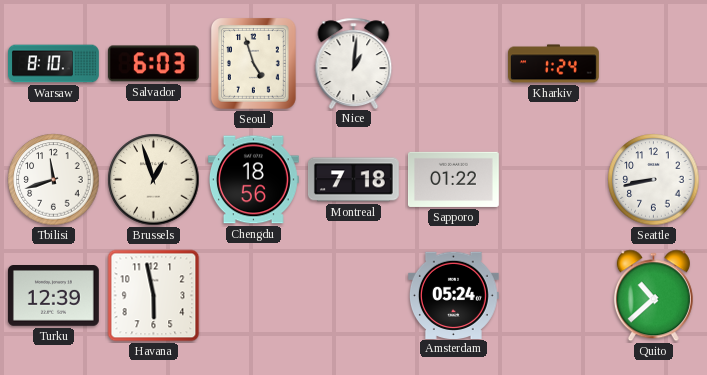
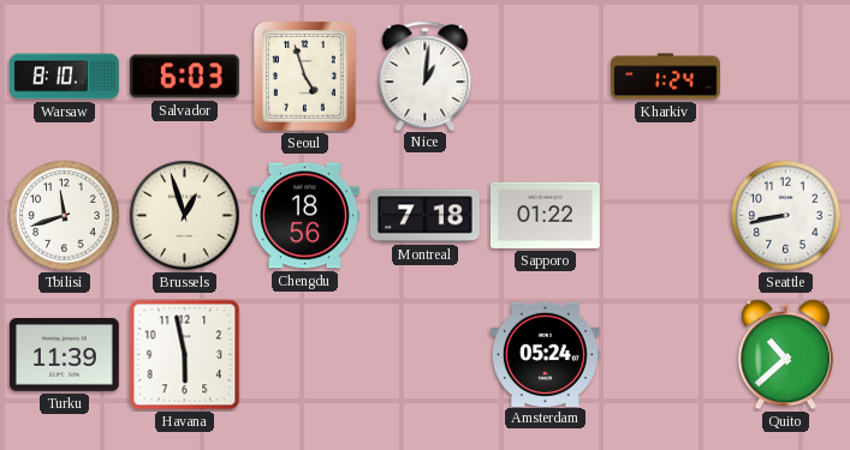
Turku: 12:39 -> 11:39
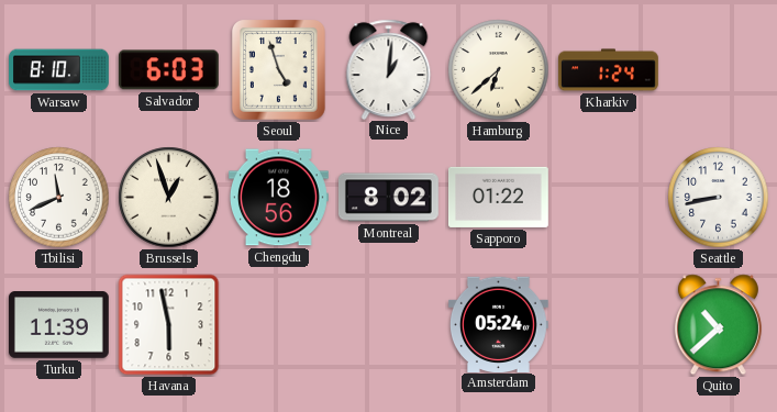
Hamburg: none -> 6:38
Tbilisi: 11:42 -> 11:41
Montreal: 7:18 -> 8:02
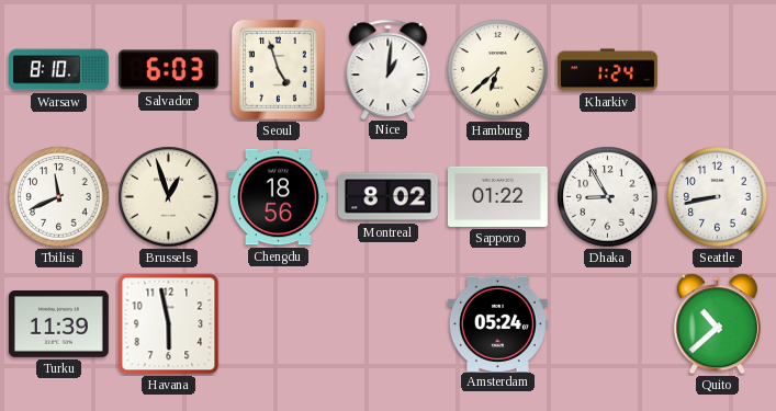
Dhaka: none -> 8:55
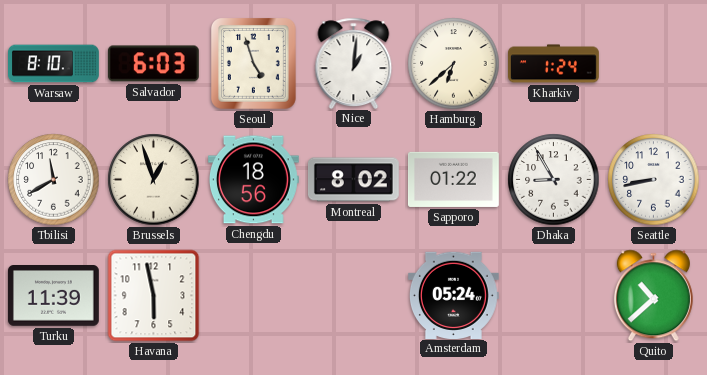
Tbilisi: 11:41 -> 11:40
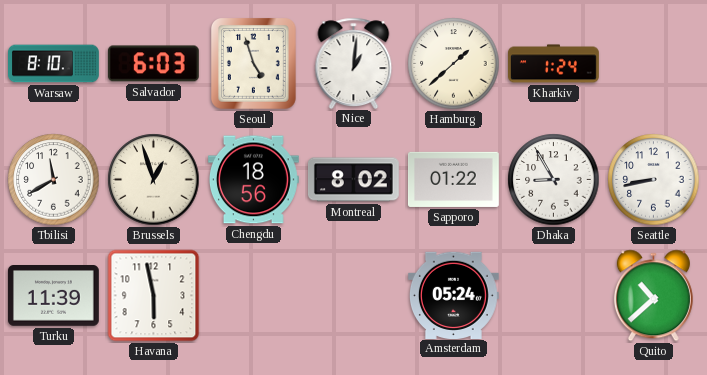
Hamburg: 6:38 -> 1:38
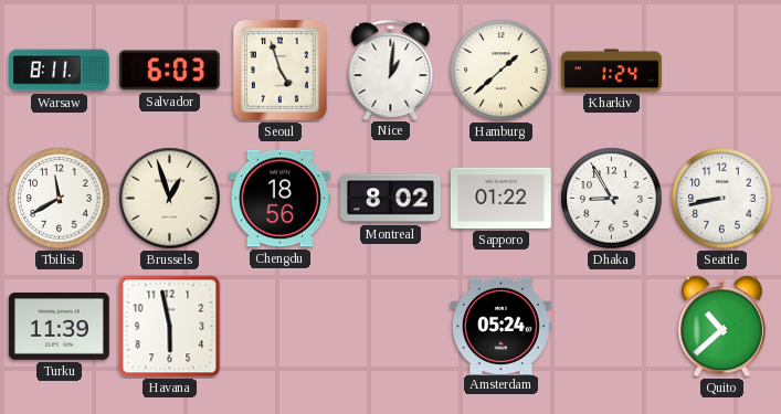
Warsaw: 8:10 -> 8:11
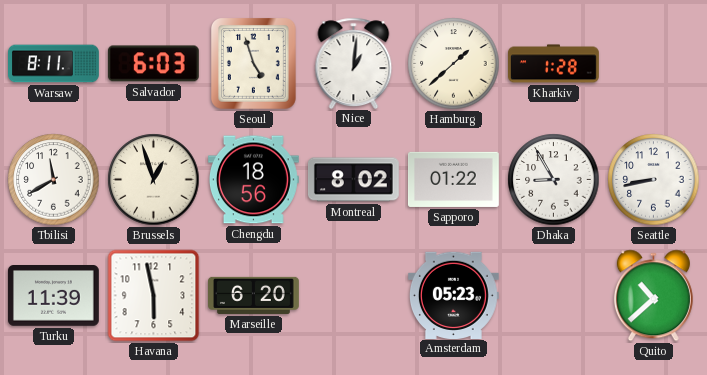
Kharkiv: 1:24 -> 1:28
Marseille: none -> 6:20
Amsterdam: 05:24 -> 05:23
